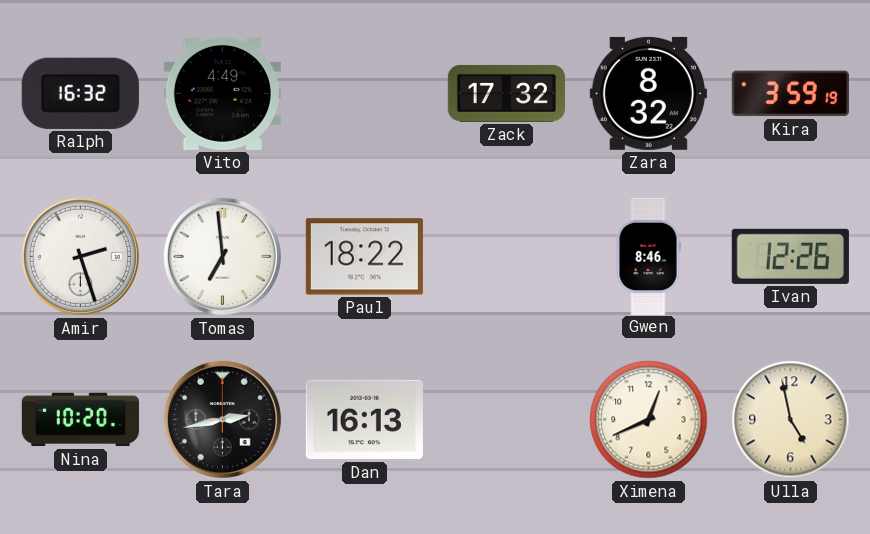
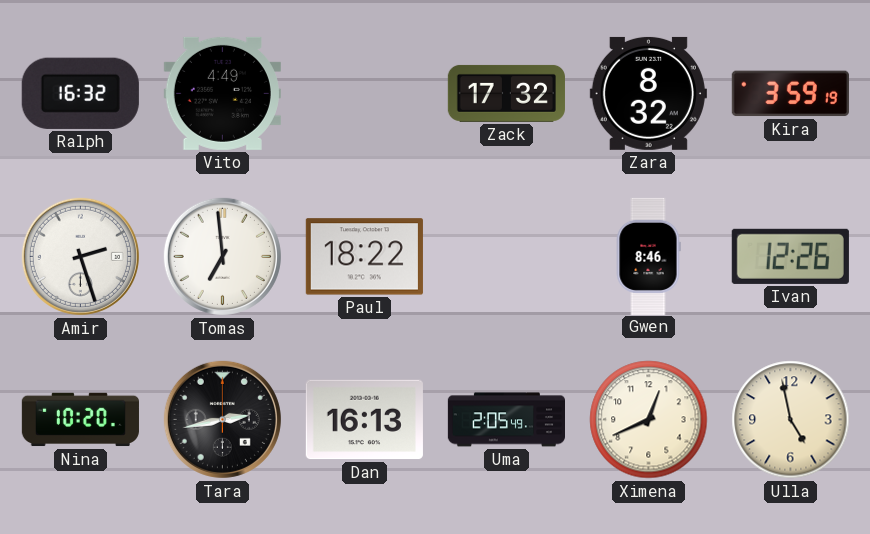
Uma: none -> 2:05
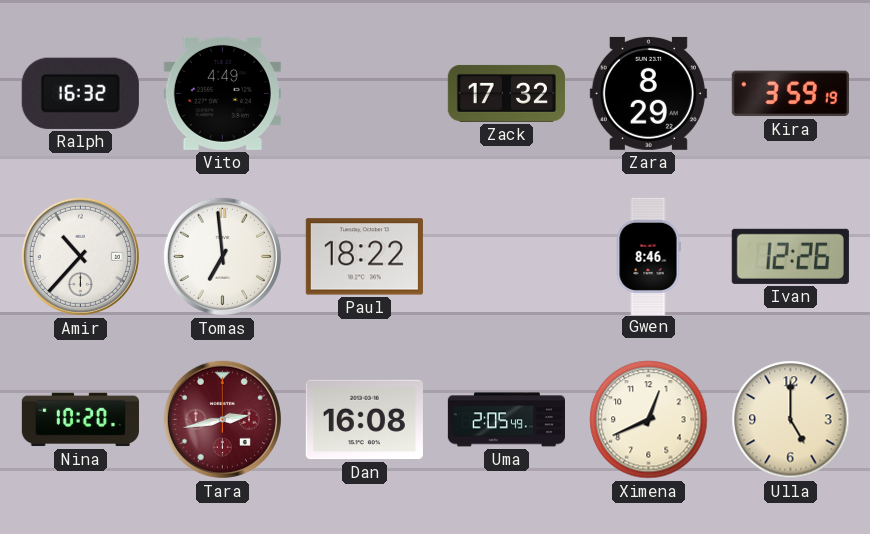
Zara: 8:32 -> 8:29
Amir: 2:27 -> 10:37
Tara dial: black -> burgundy
Dan: 16:13 -> 16:08
Ulla: 4:58 -> 5:00
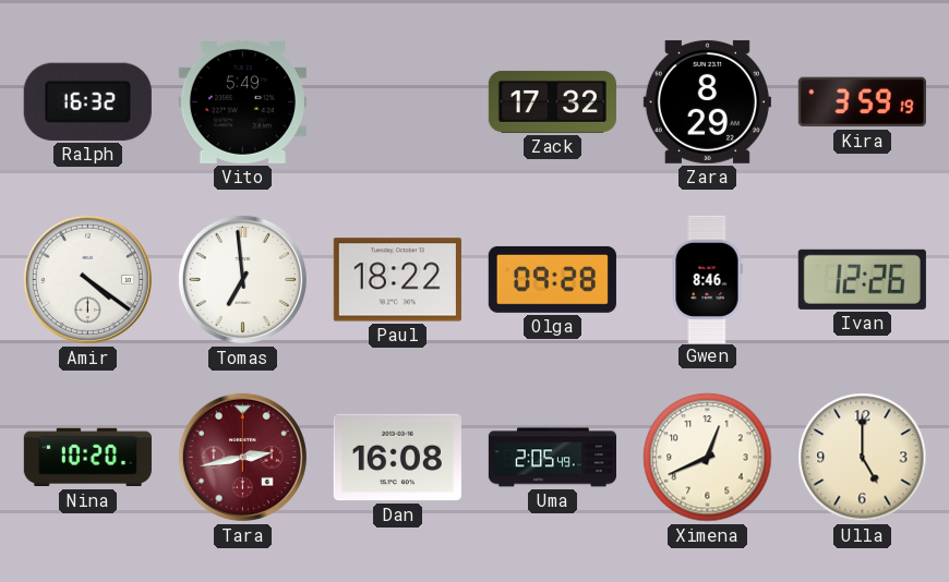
Vito: 4:49 -> 5:49
Amir: 10:37 -> 4:21
Olga: none -> 09:28
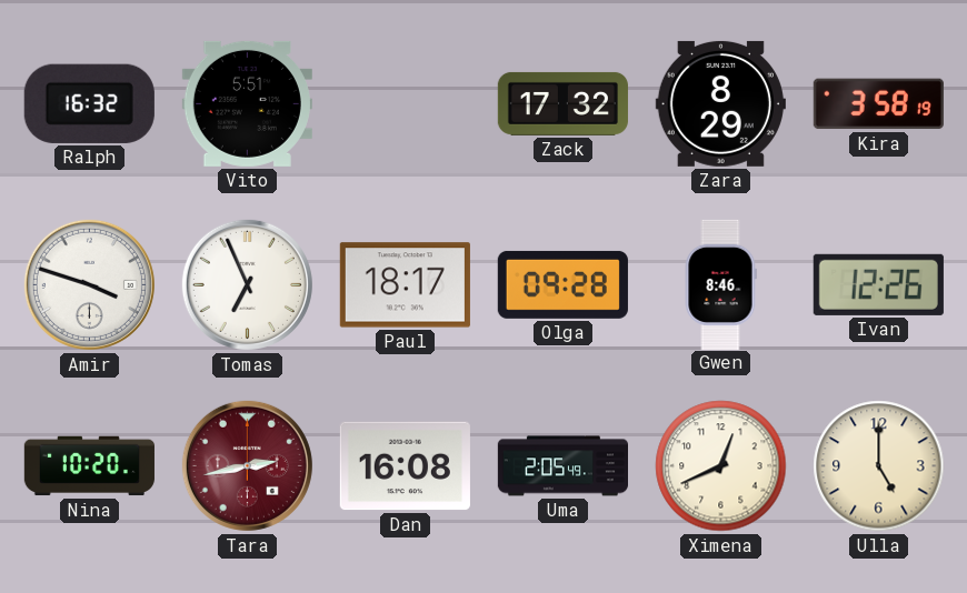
Vito: 5:49 -> 5:51
Kira: 3:59 -> 3:58
Amir: 4:21 -> 3:48
Tomas: 6:59 -> 6:56
Paul: 18:22 -> 18:17
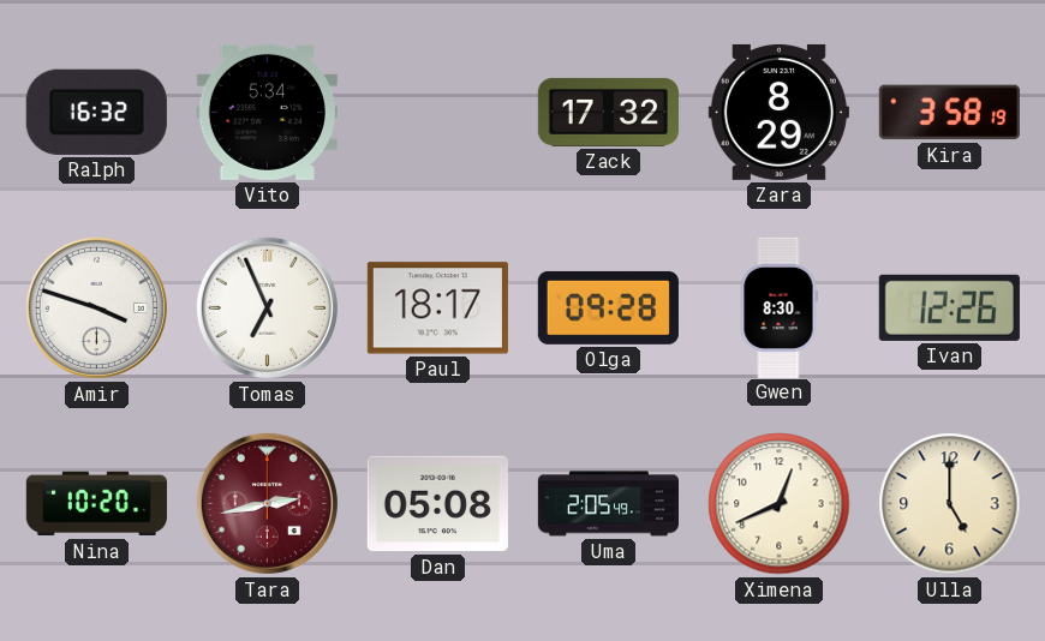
Vito: 5:51 -> 5:34
Gwen: 8:46 -> 8:30
Dan: 16:08 -> 05:08
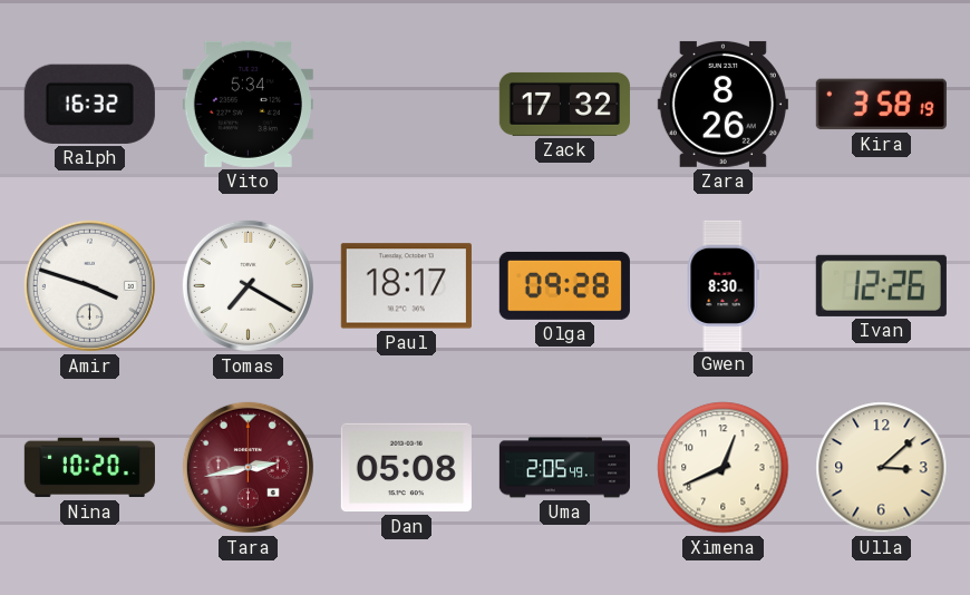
Zara: 8:29 -> 8:26
Tomas: 6:56 -> 7:20
Ulla: 5:00 -> 3:08
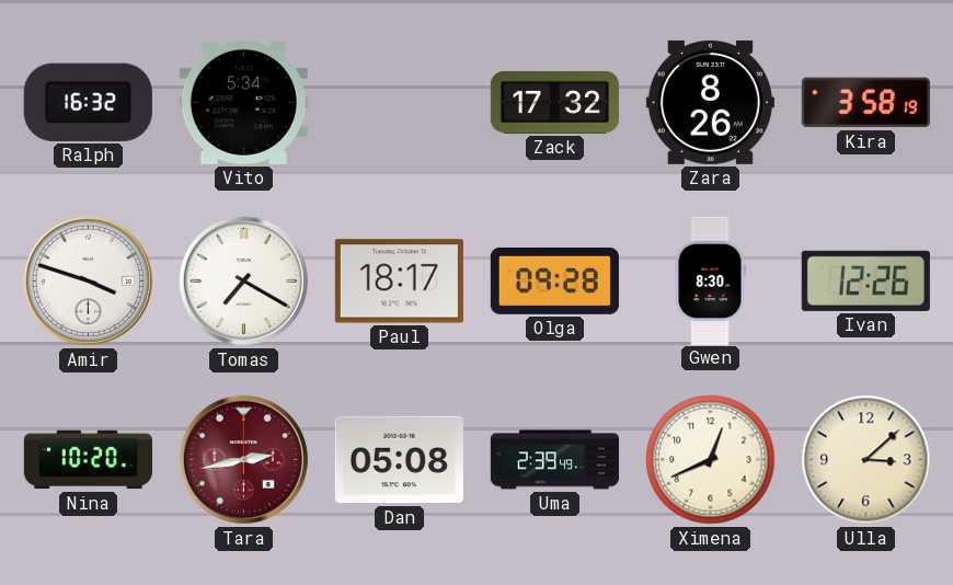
Uma: 2:05 -> 2:39
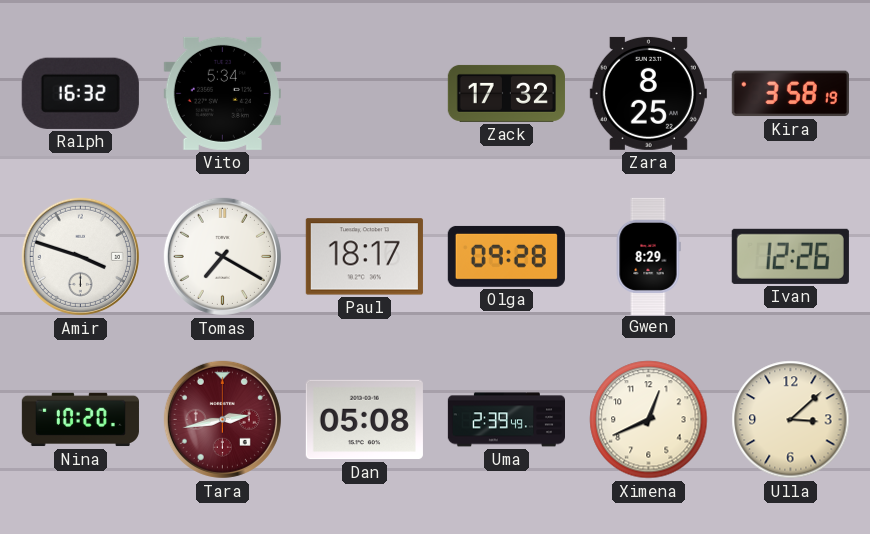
Zara: 8:26 -> 8:25
Gwen: 8:30 -> 8:29
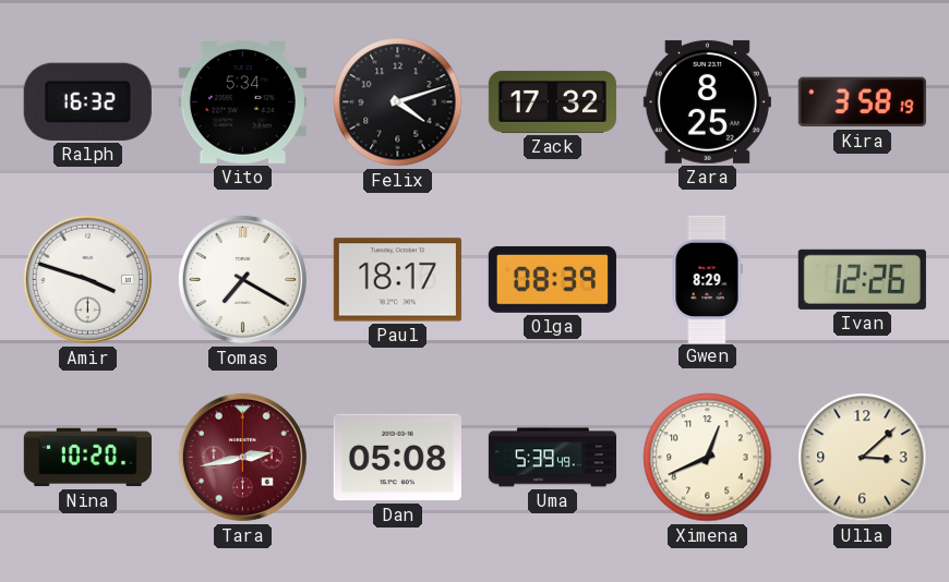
Felix: none -> 4:12
Olga: 09:28 -> 08:39
Uma: 2:39 -> 5:39
